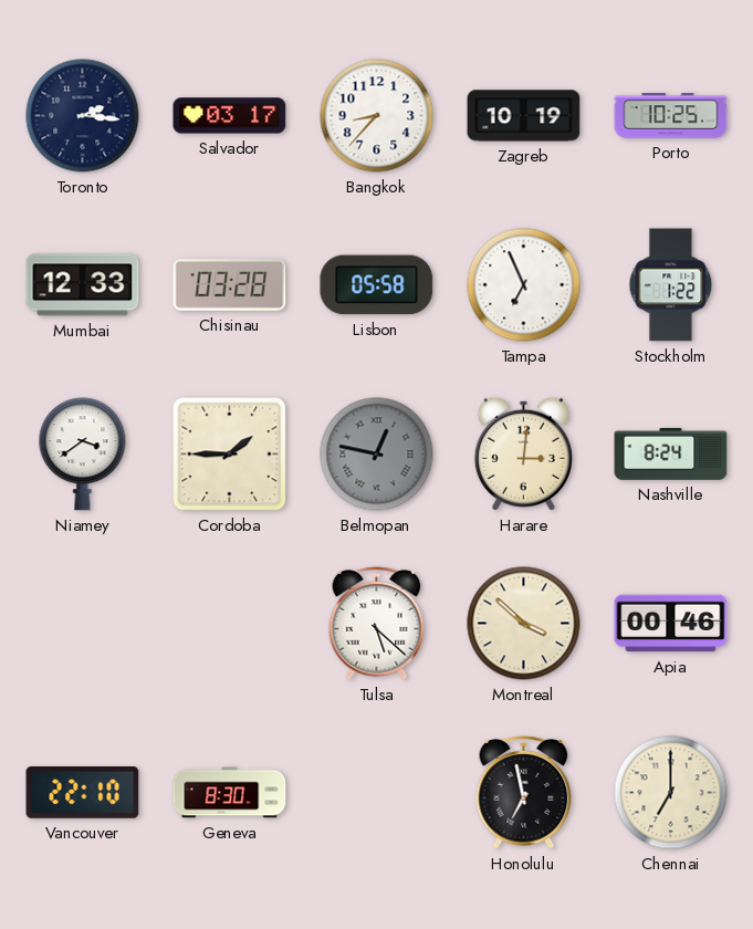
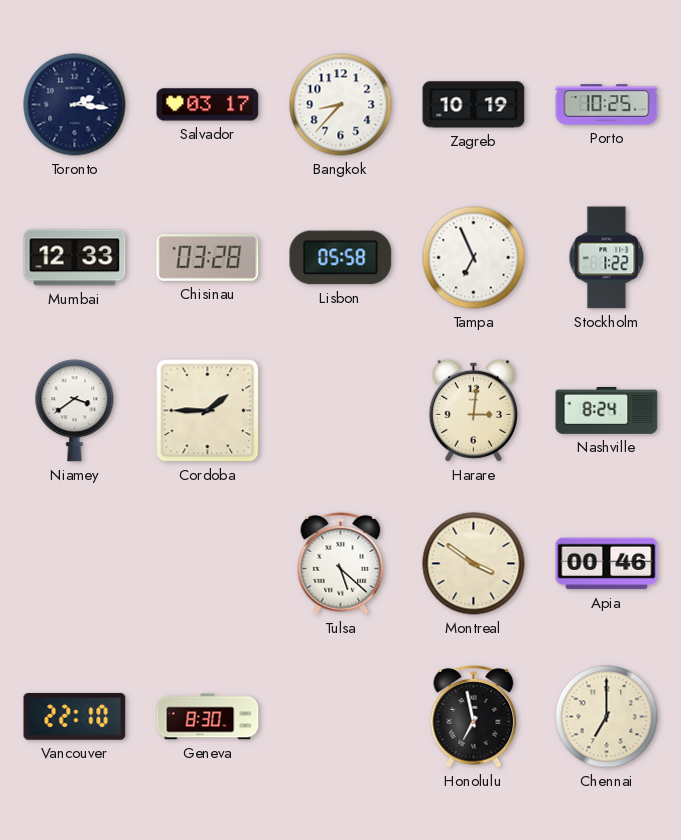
Belmopan: 12:47 -> none
Montreal: 3:52 -> 3:51
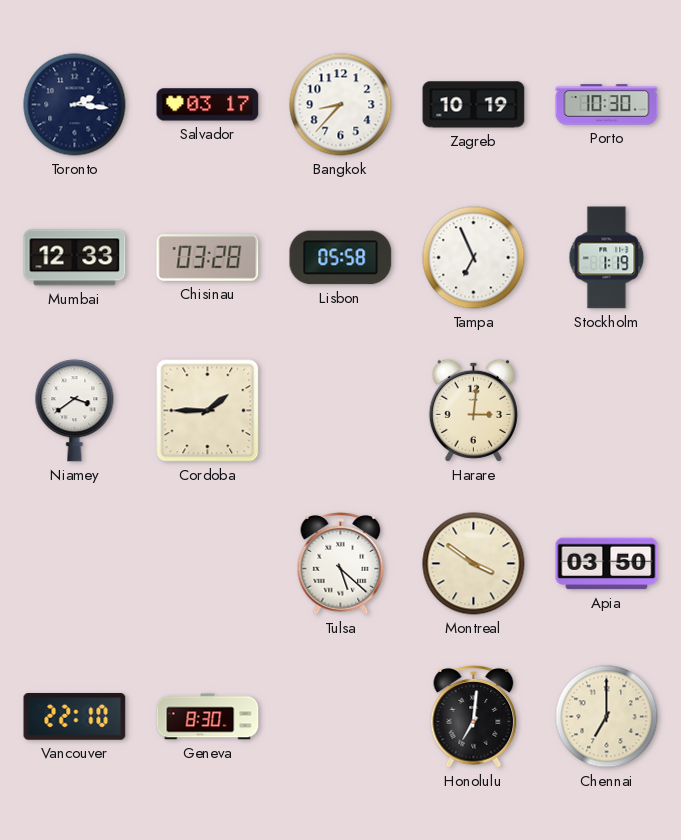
Porto: 10:25 -> 10:30
Stockholm: 1:22 -> 1:19
Nashville: 8:24 -> none
Apia: 00:46 -> 03:50
Honolulu: 6:58 -> 7:01
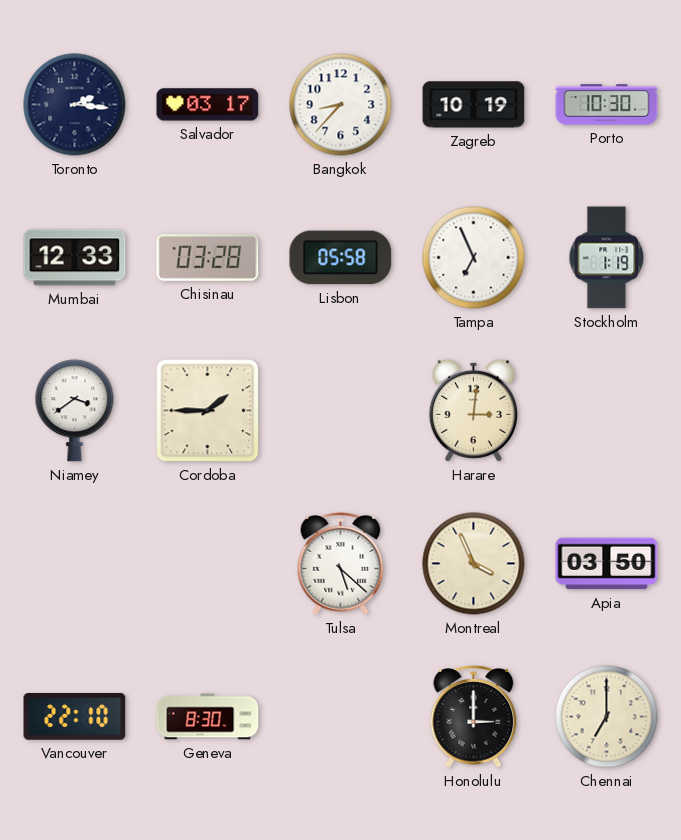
Montreal: 3:51 -> 3:56
Honolulu: 7:01 -> 3:00
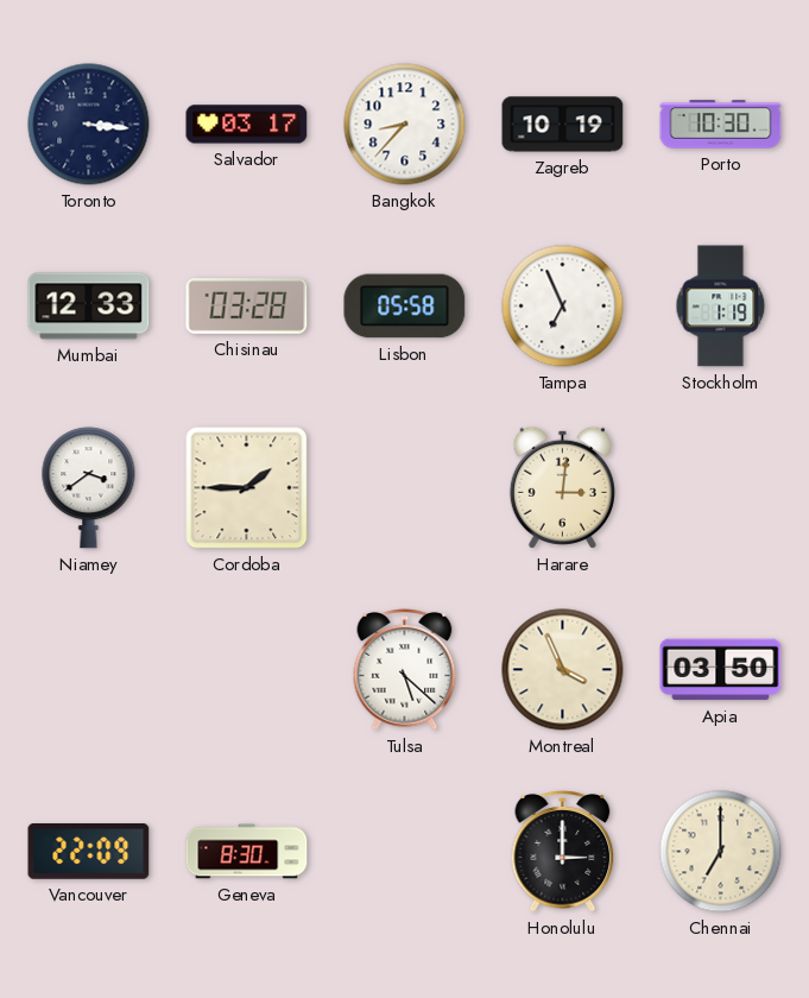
Toronto: 2:16 -> 3:16
Vancouver: 22:10 -> 22:09
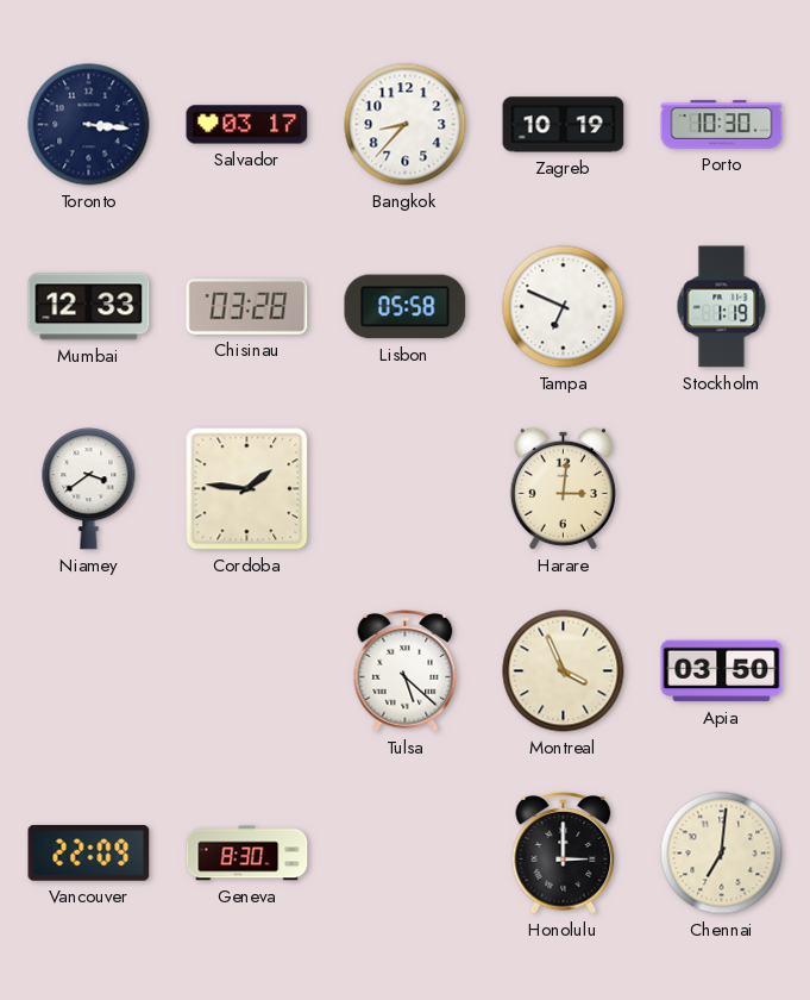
Tampa: 6:56 -> 6:49
Cordoba: 1:45 -> 1:46
Chennai: 7:00 -> 7:01
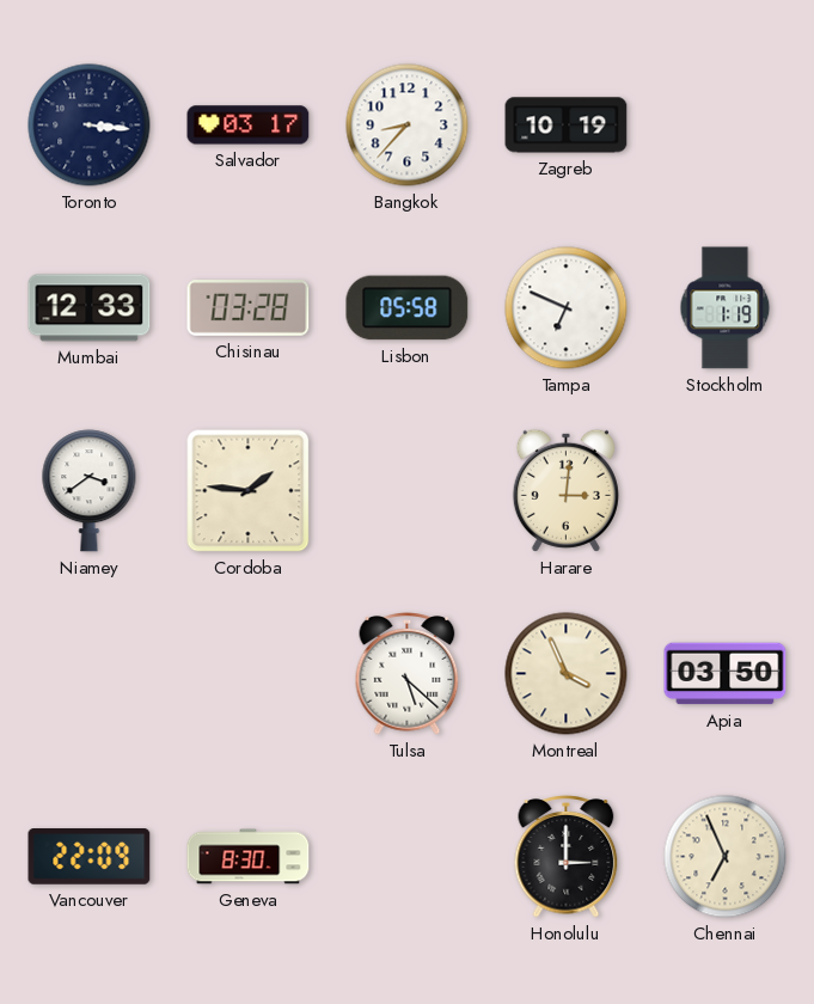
Porto: 10:30 -> none
Chennai: 7:01 -> 6:56
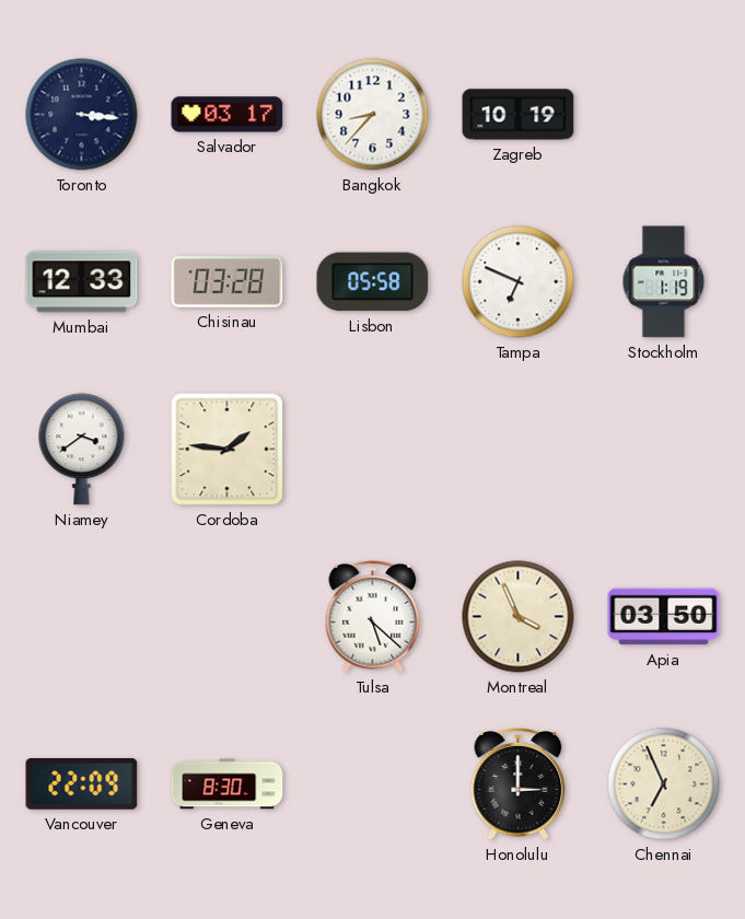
Harare: 3:01 -> none
